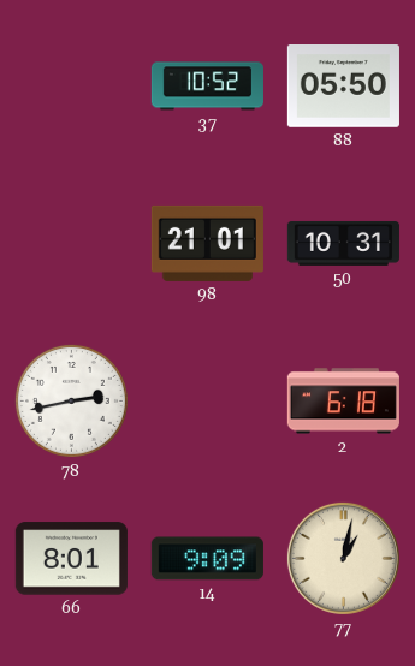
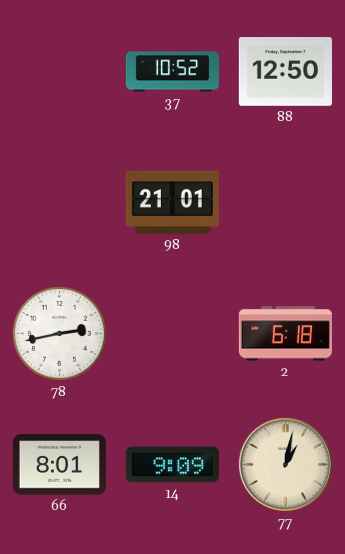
88: 05:50 -> 12:50
50: 10:31 -> none
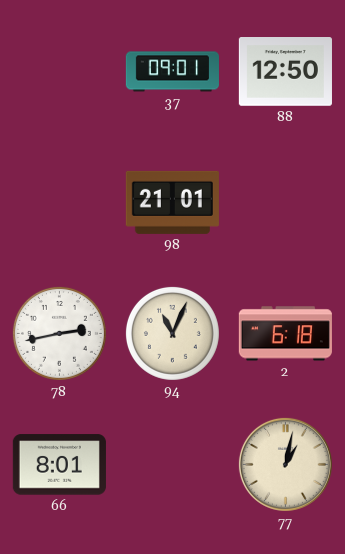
37: 10:52 -> 09:01
94: none -> 11:04
14: 9:09 -> none
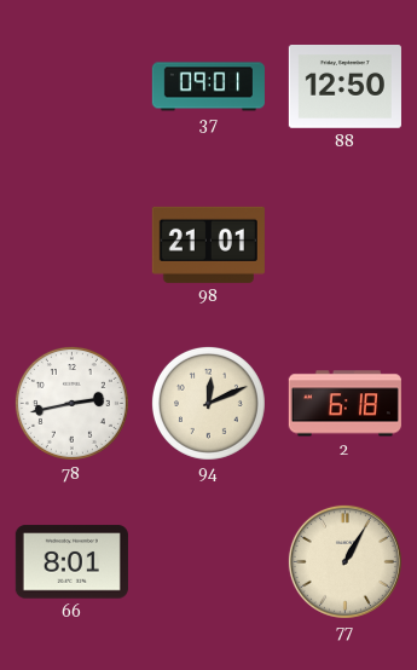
94: 11:04 -> 12:11
77: 1:02 -> 1:05
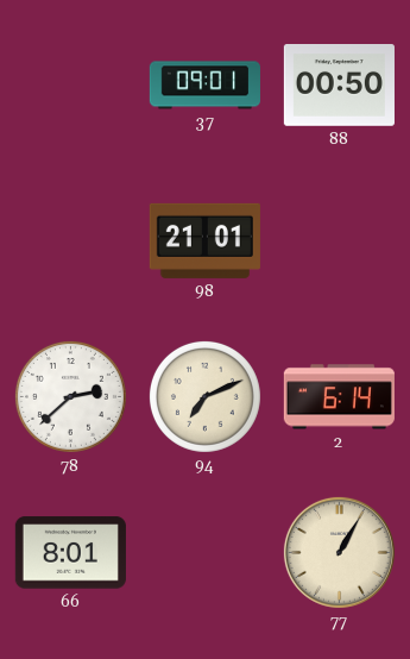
88: 12:50 -> 00:50
78: 2:43 -> 2:38
94: 12:11 -> 7:11
2: 6:18 -> 6:14
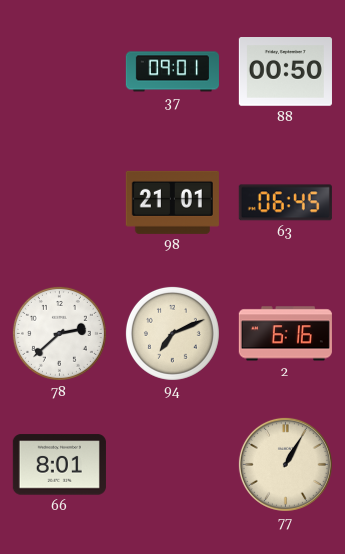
63: none -> 06:45
2: 6:14 -> 6:16
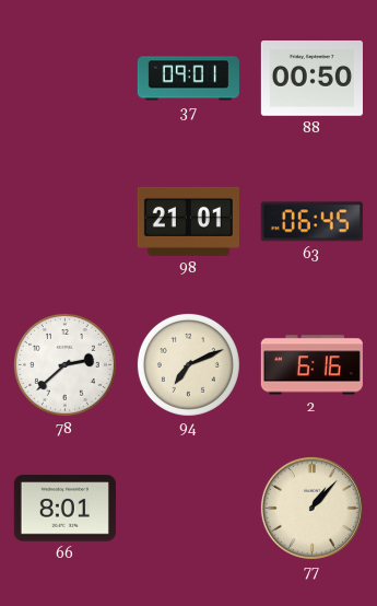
77: 1:05 -> 1:07
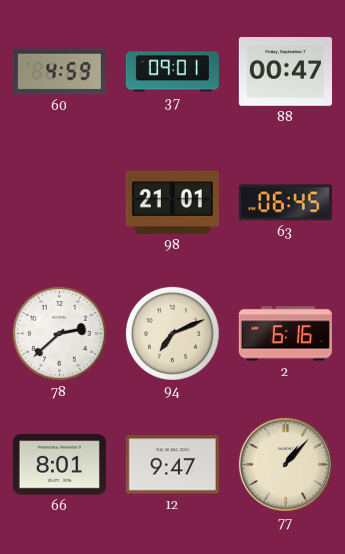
60: none -> 4:59
88: 00:50 -> 00:47
12: none -> 9:47
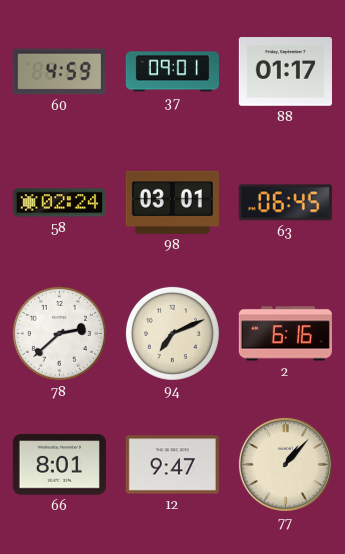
88: 00:47 -> 01:17
58: none -> 02:24
98: 21:01 -> 03:01
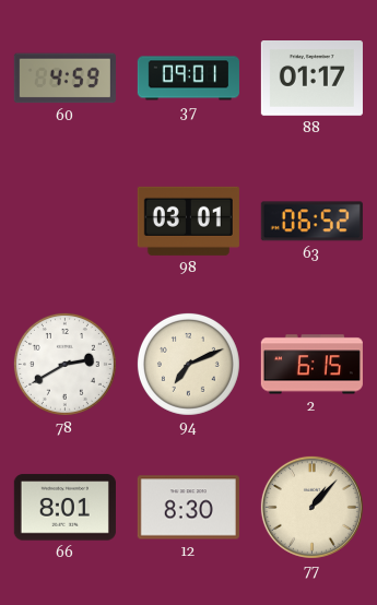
58: 02:24 -> none
63: 06:45 -> 06:52
78: 2:38 -> 2:40
2: 6:16 -> 6:15
12: 9:47 -> 8:30
